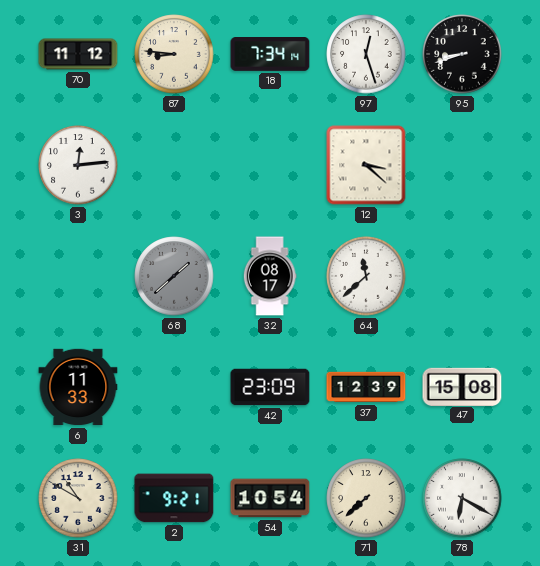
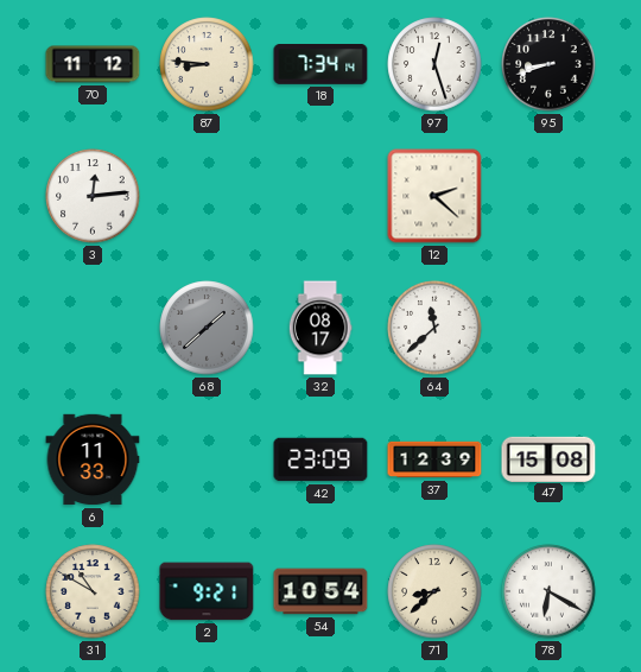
12: 3:22 -> 2:22
71: 7:38 -> 8:38
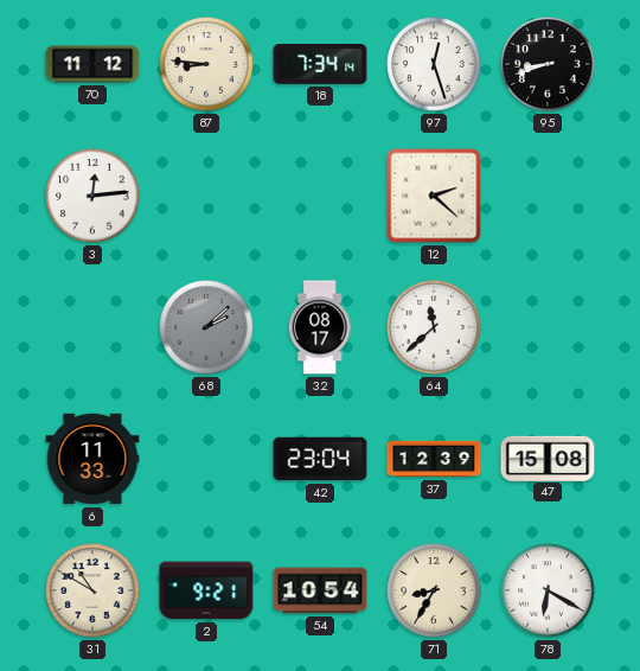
68: 1:38 -> 2:08
42: 23:09 -> 23:04
71: 8:38 -> 8:35
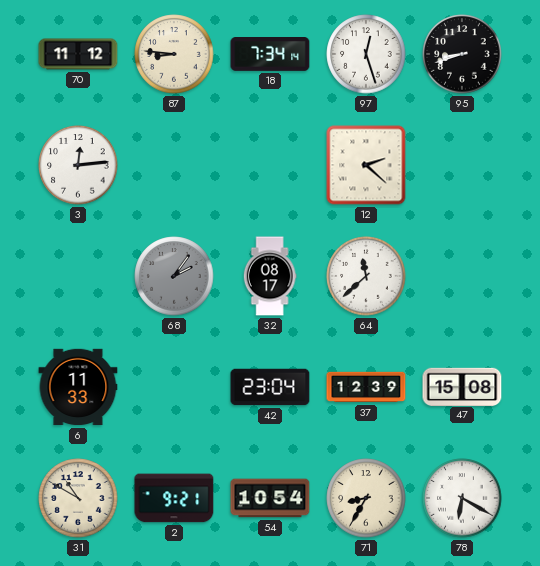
68: 2:08 -> 2:06
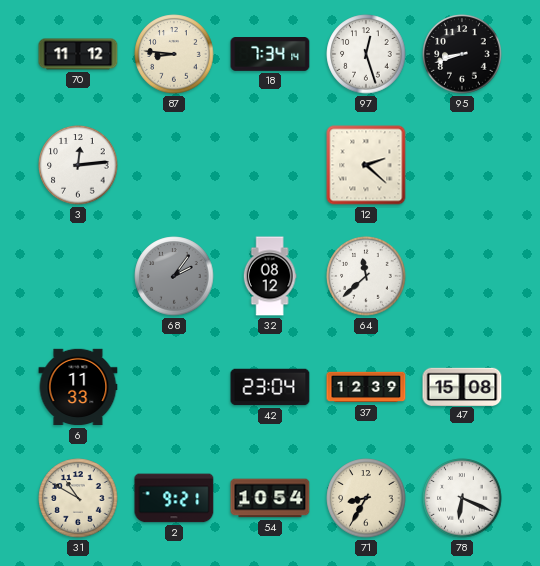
32: 08:17 -> 08:12
78: 6:20 -> 6:19
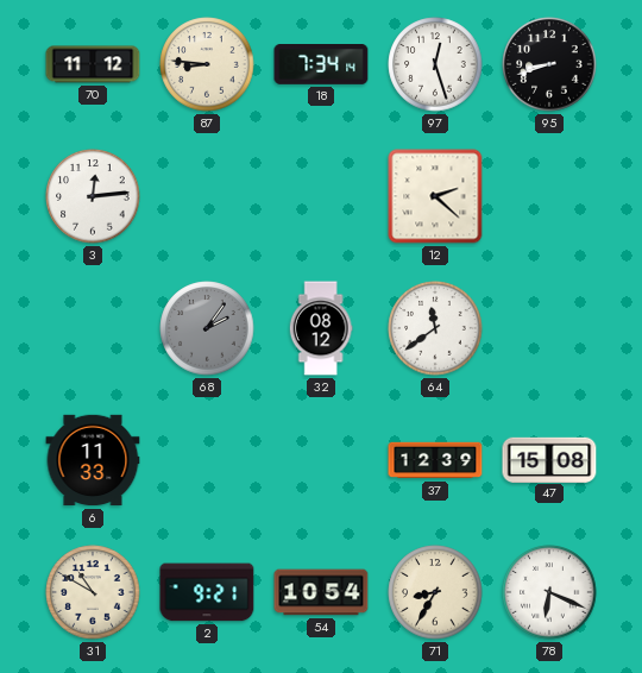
64: 11:38 -> 11:39
42: 23:04 -> none
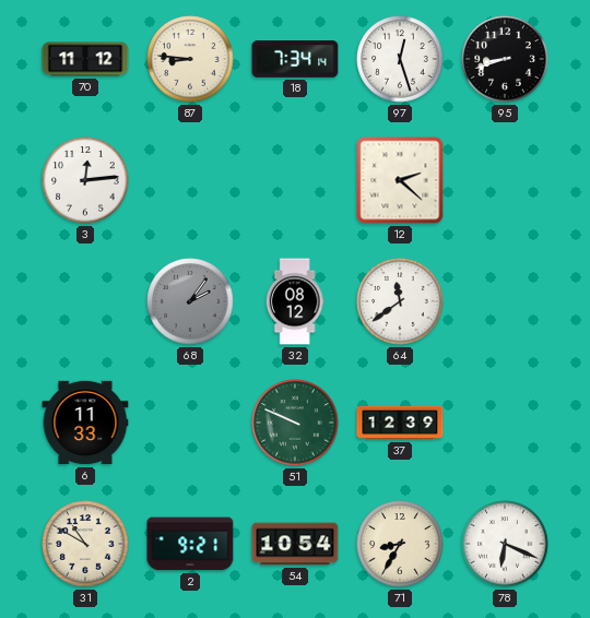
51: none -> 9:49
47: 15:08 -> none
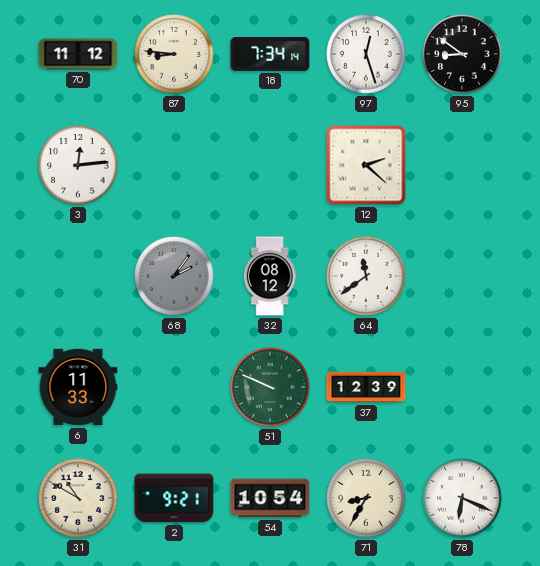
95: 8:42 -> 8:51
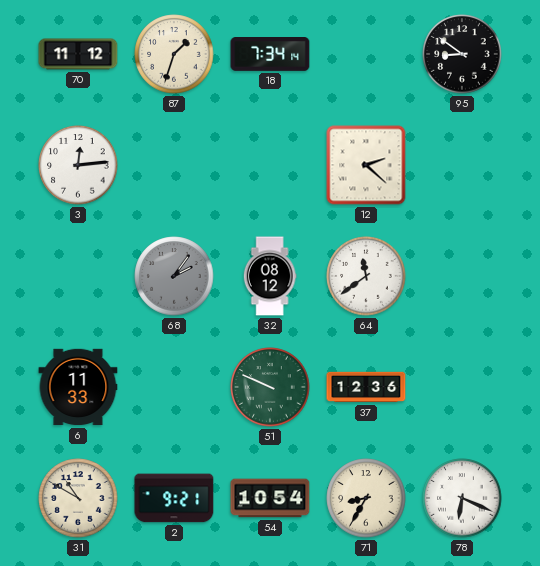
87: 8:46 -> 1:33
97: 12:27 -> none
37: 12:39 -> 12:36
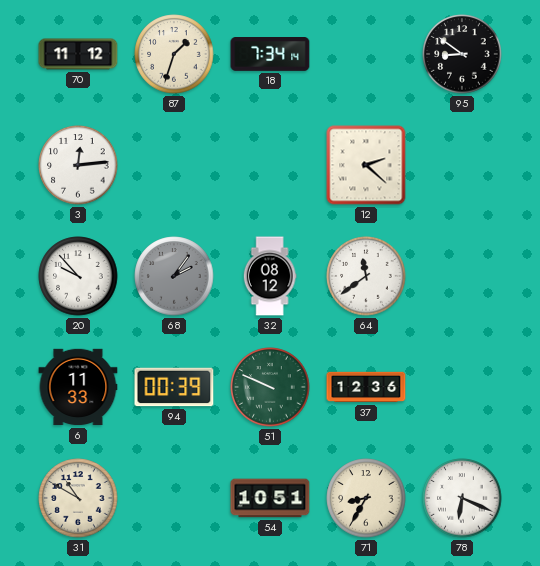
20: none -> 9:53
94: none -> 00:39
2: 9:21 -> none
54: 10:54 -> 10:51
